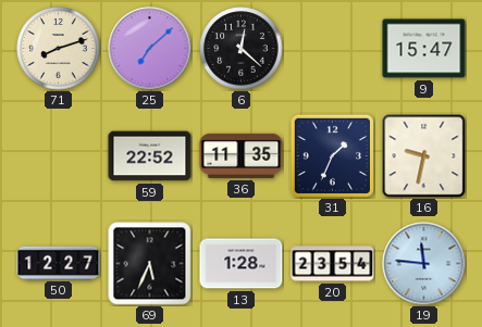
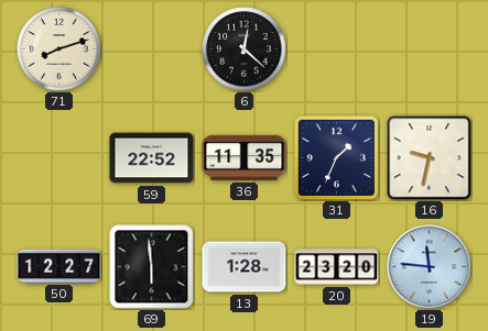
25: 7:08 -> none
9: 15:47 -> none
69: 5:34 -> 5:59
20: 23:54 -> 23:20
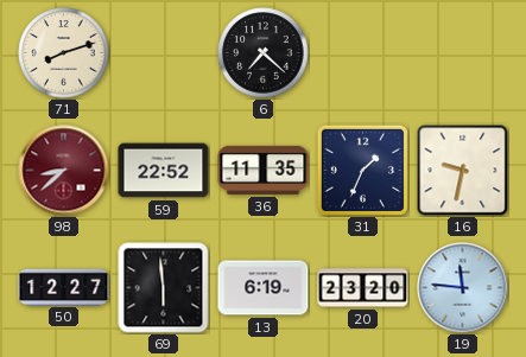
6: 12:22 -> 7:22
98: none -> 8:38
13: 1:28 -> 6:19
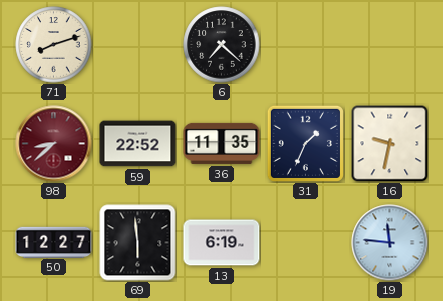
20: 23:20 -> none
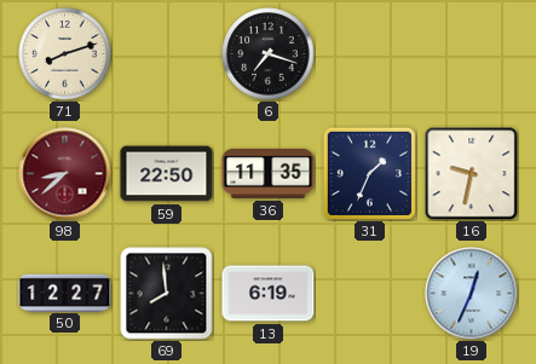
6: 7:22 -> 7:18
59: 22:52 -> 22:50
69: 5:59 -> 7:59
19: 11:46 -> 12:34
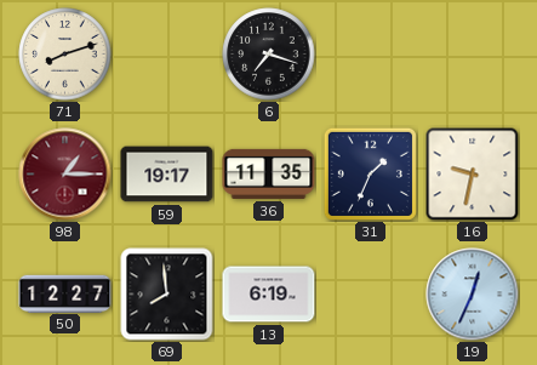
98: 8:38 -> 1:15
59: 22:50 -> 19:17
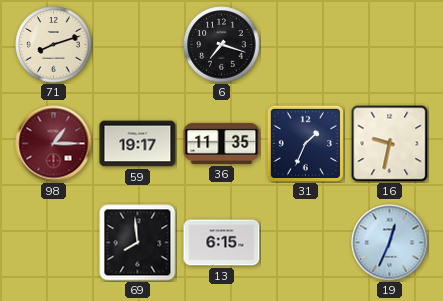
50: 12:27 -> none
13: 6:19 -> 6:15
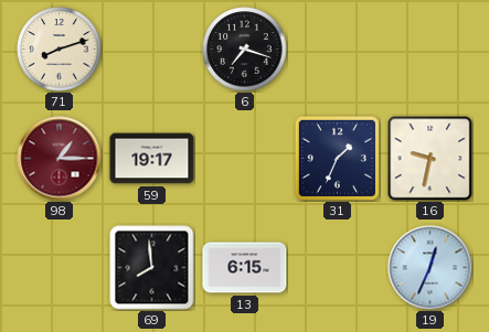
36: 11:35 -> none
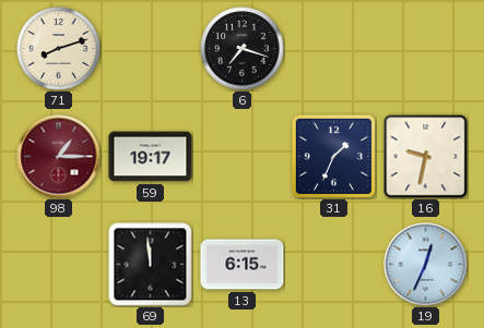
69: 7:59 -> 11:59
